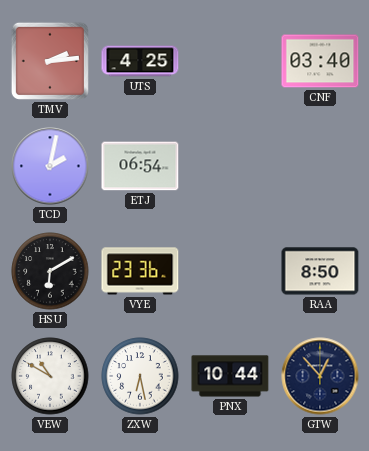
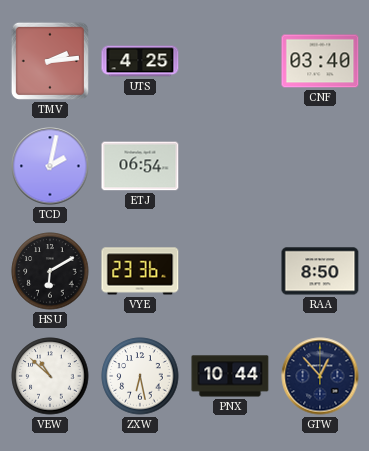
VEW: 10:50 -> 10:52
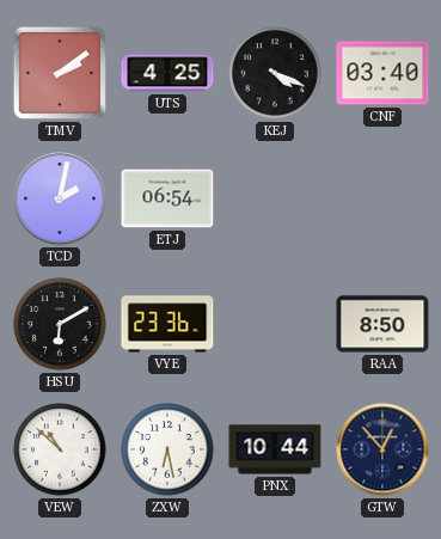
TMV: 2:14 -> 2:09
KEJ: none -> 4:19
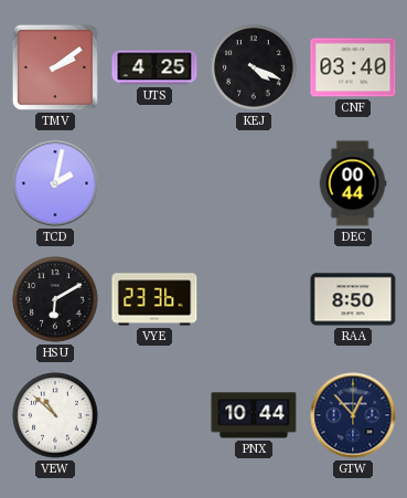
ETJ: 06:54 -> none
DEC: none -> 00:44
ZXW: 6:28 -> none
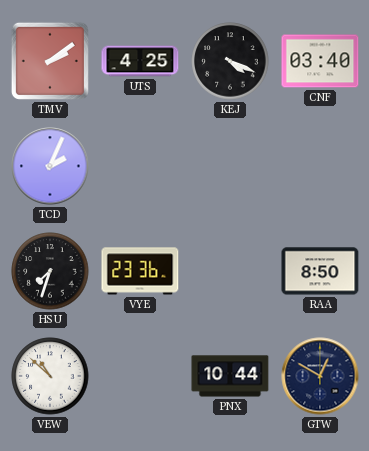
TCD: 2:02 -> 2:04
DEC: 00:44 -> none
HSU: 6:10 -> 7:33
GTW: 12:53 -> 12:50
